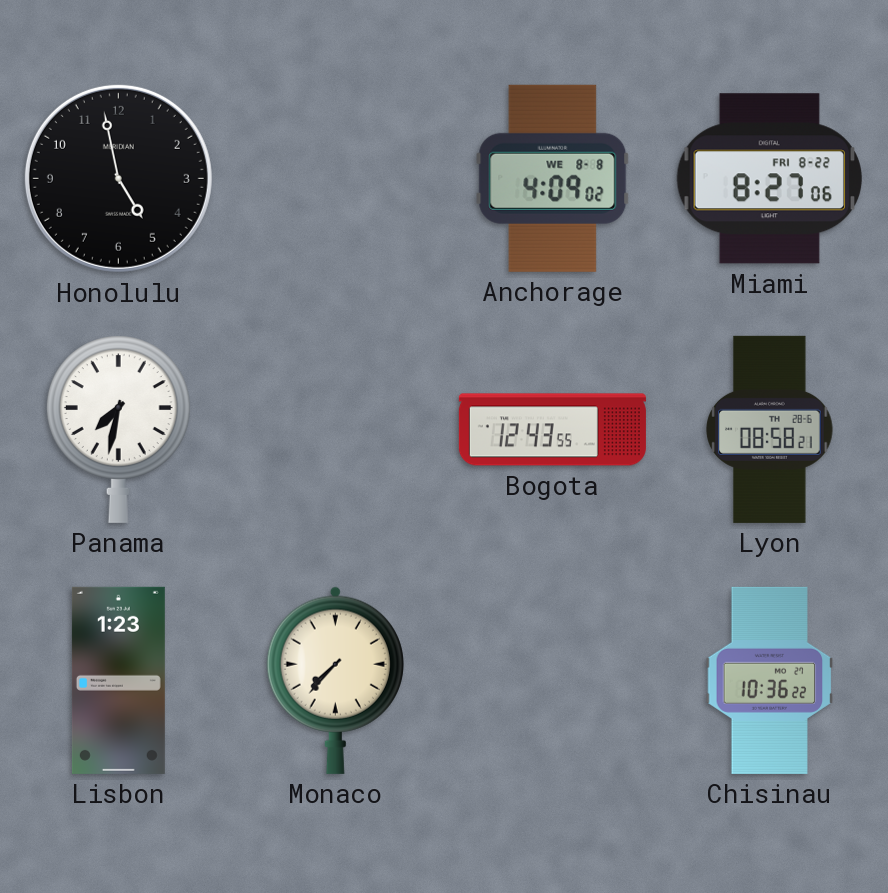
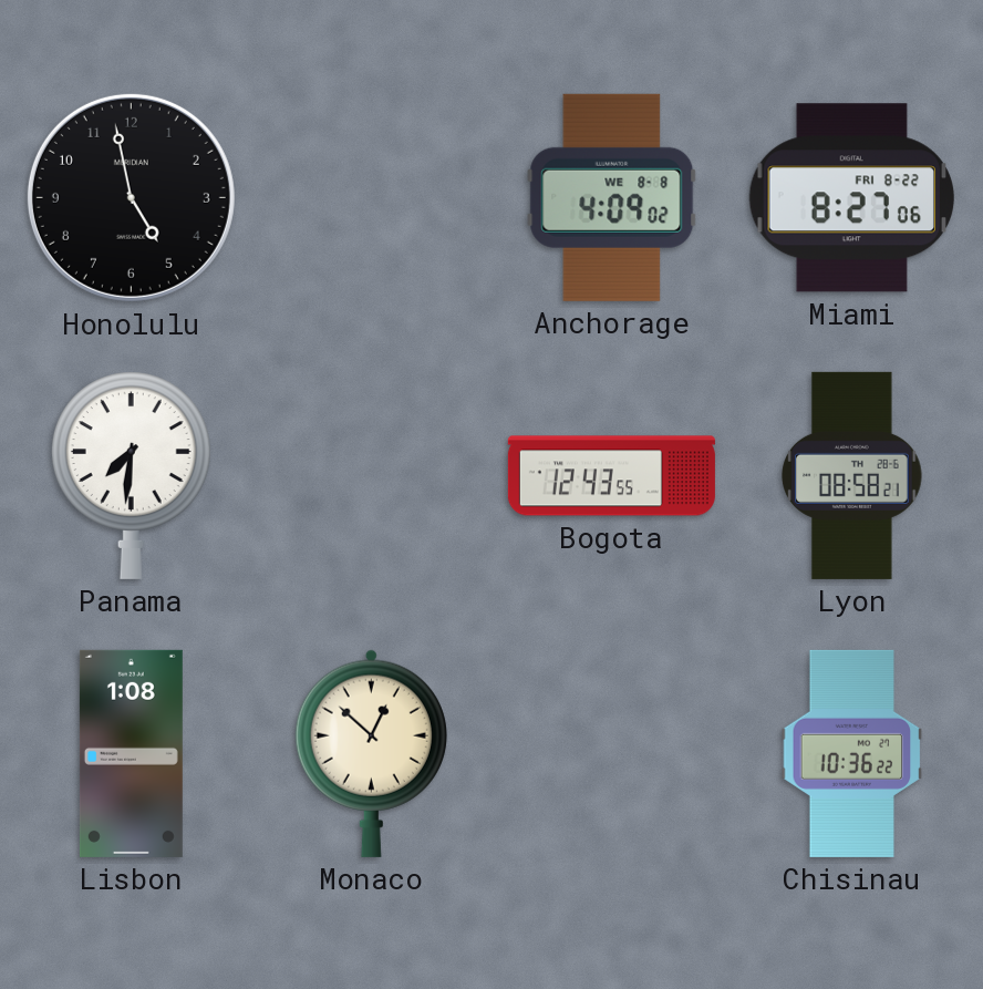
Panama: 7:32 -> 7:31
Lisbon: 1:23 -> 1:08
Monaco: 7:37 -> 12:52
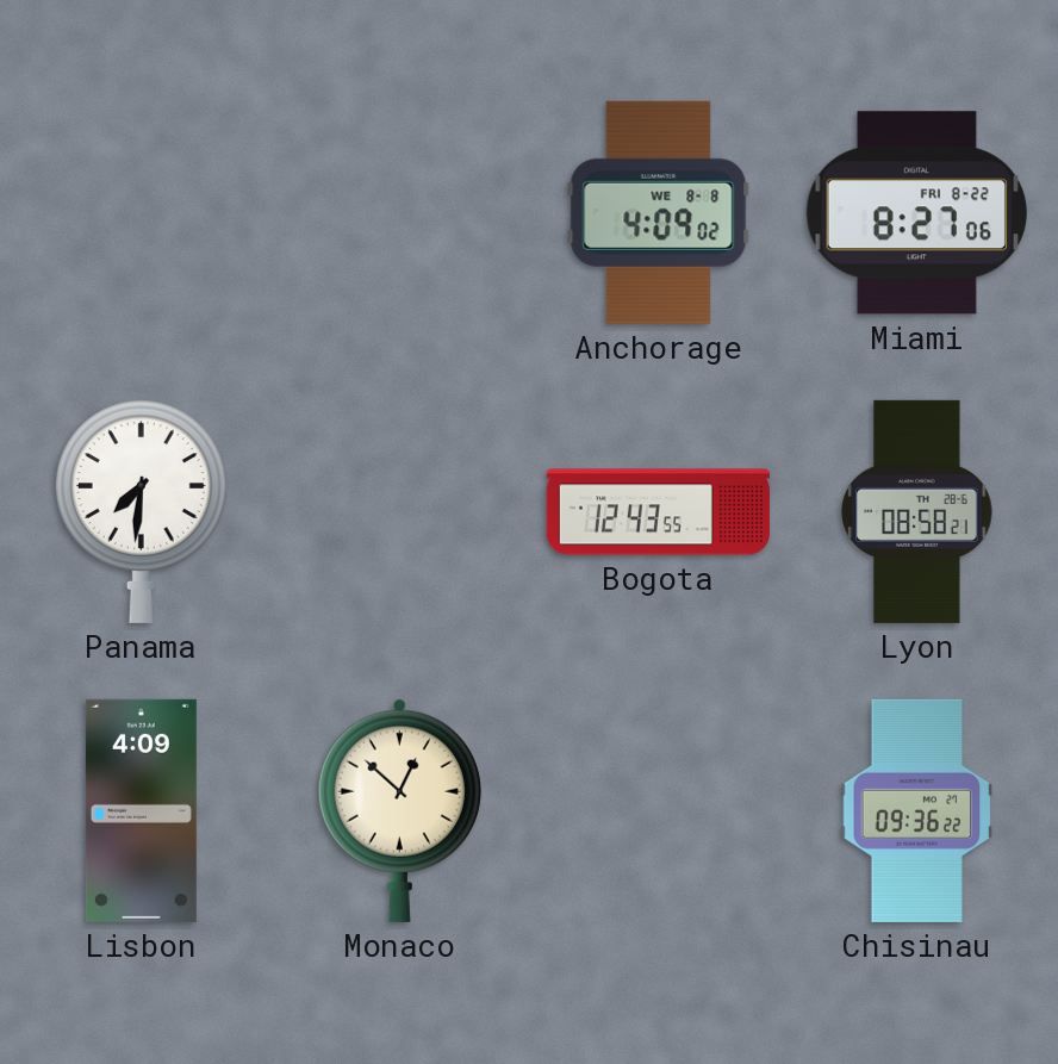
Honolulu: 4:58 -> none
Lisbon: 1:08 -> 4:09
Chisinau: 10:36 -> 09:36
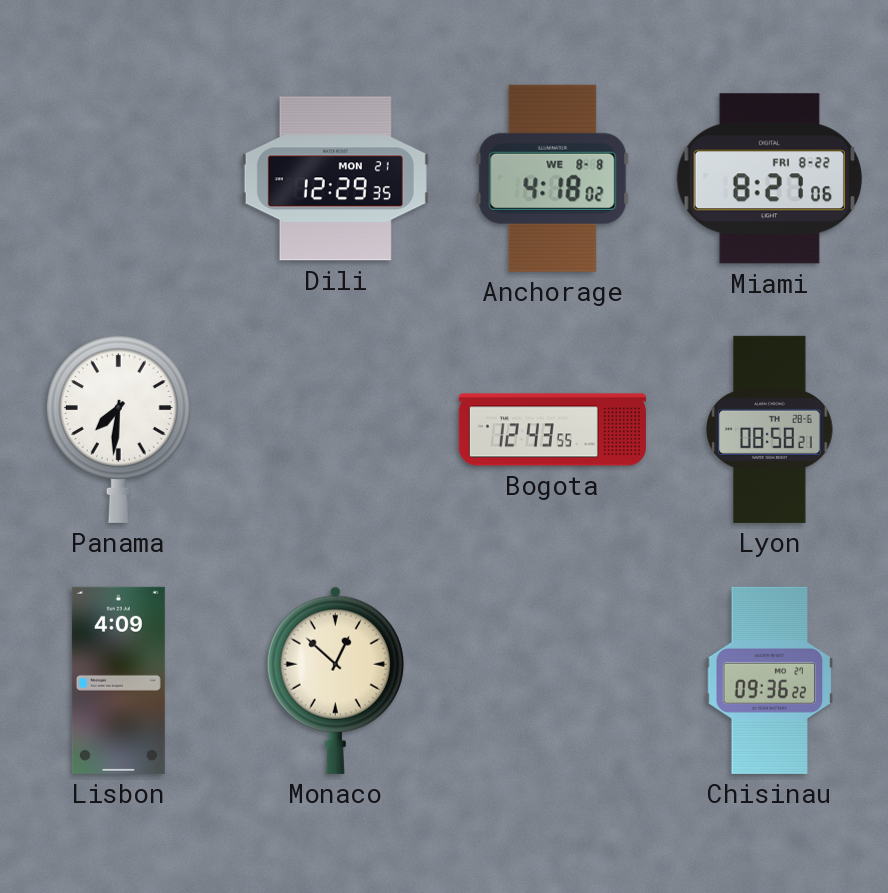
Dili: none -> 12:29
Anchorage: 4:09 -> 4:18
